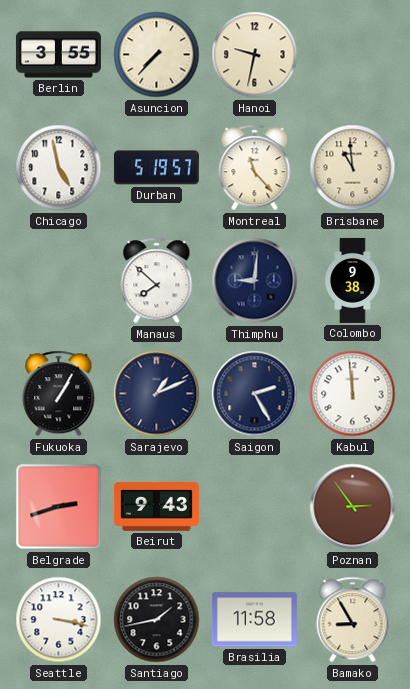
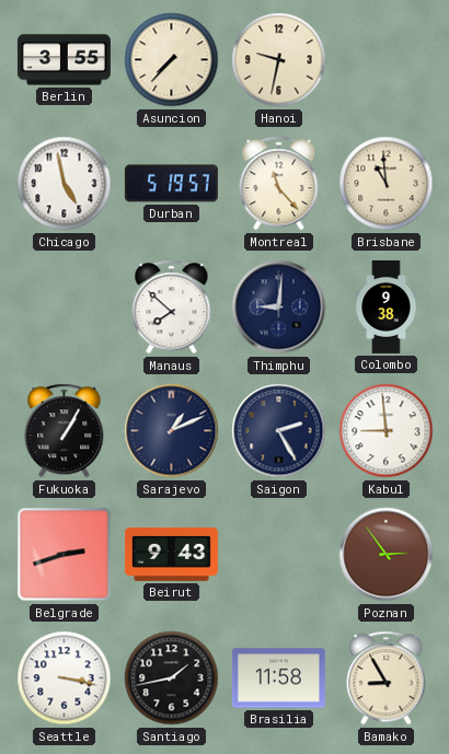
Kabul: 11:59 -> 8:59
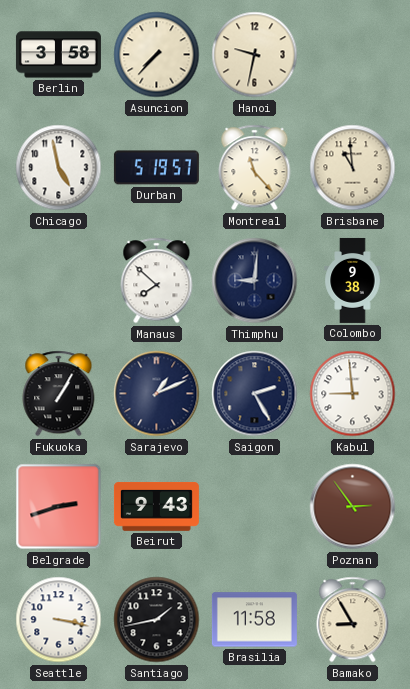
Berlin: 3:55 -> 3:58
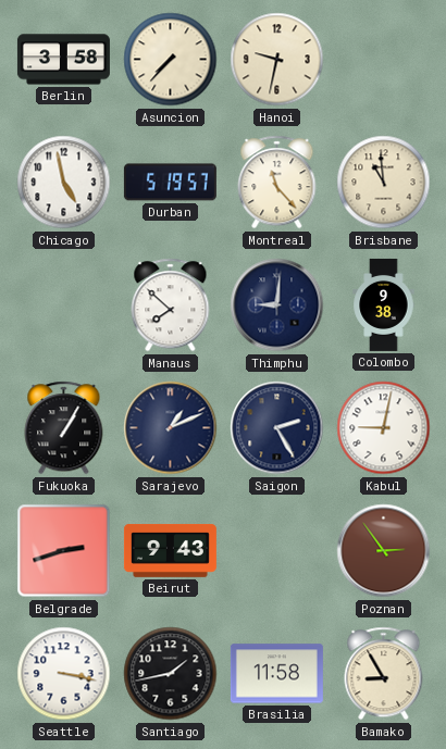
Kabul: 8:59 -> 9:02
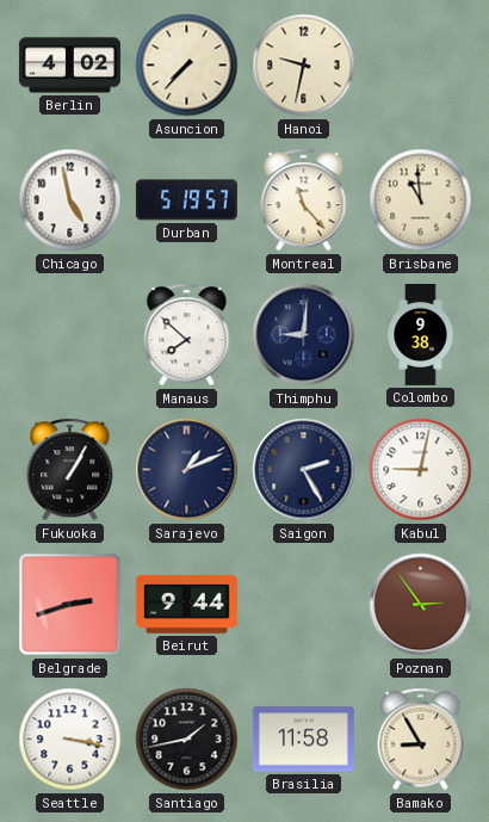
Berlin: 3:58 -> 4:02
Beirut: 9:43 -> 9:44
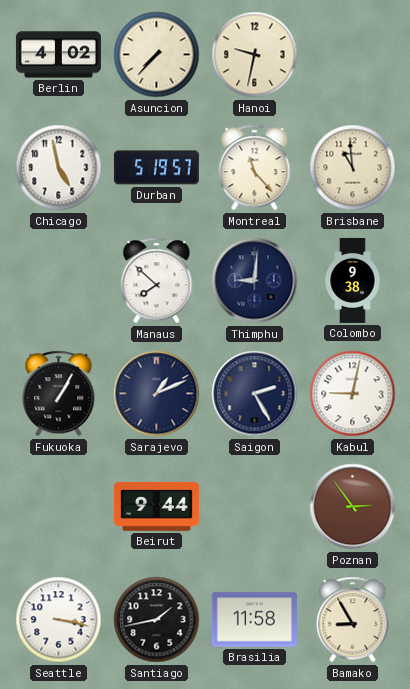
Belgrade: 2:42 -> none
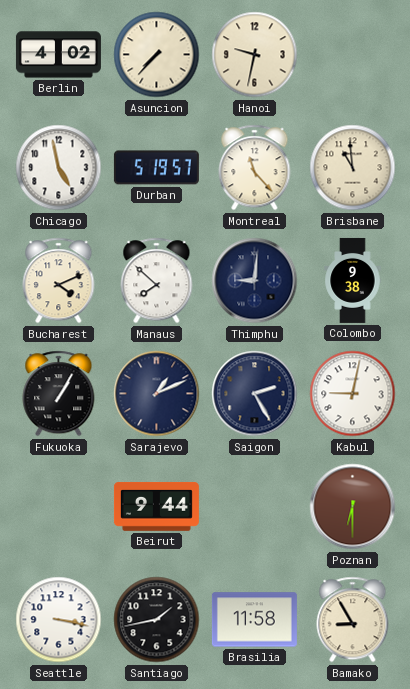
Bucharest: none -> 4:11
Poznan: 2:54 -> 6:30
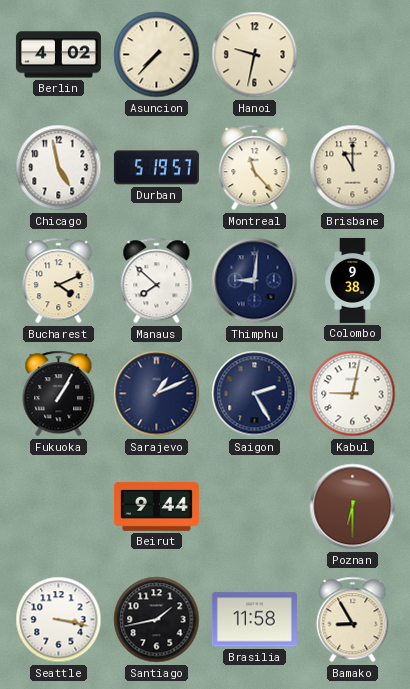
Brisbane: 10:59 -> 11:00
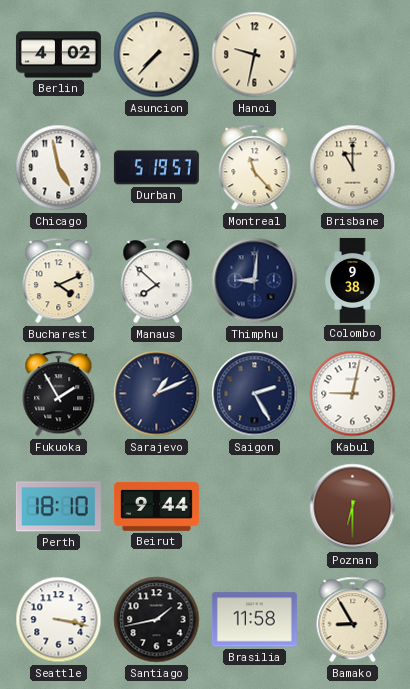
Fukuoka: 1:05 -> 1:55
Perth: none -> 18:10
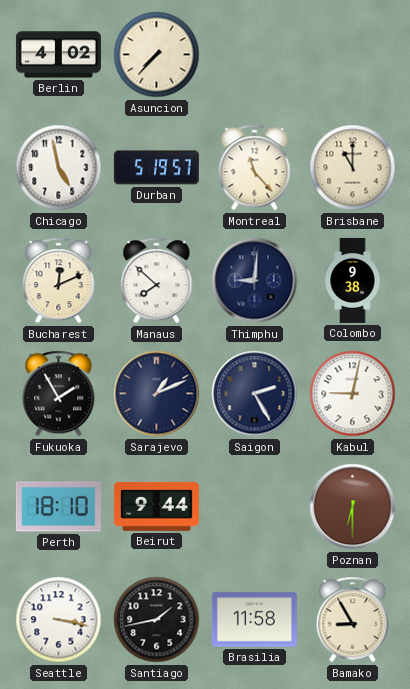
Hanoi: 9:32 -> none
Bucharest: 4:11 -> 12:11
